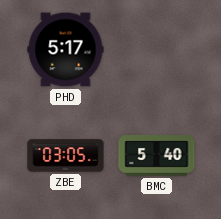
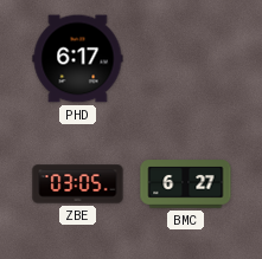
PHD: 5:17 -> 6:17
BMC: 5:40 -> 6:27
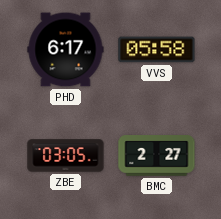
VVS: none -> 05:58
BMC: 6:27 -> 2:27
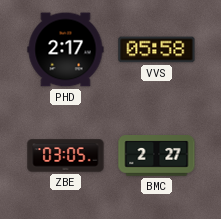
PHD: 6:17 -> 2:17
